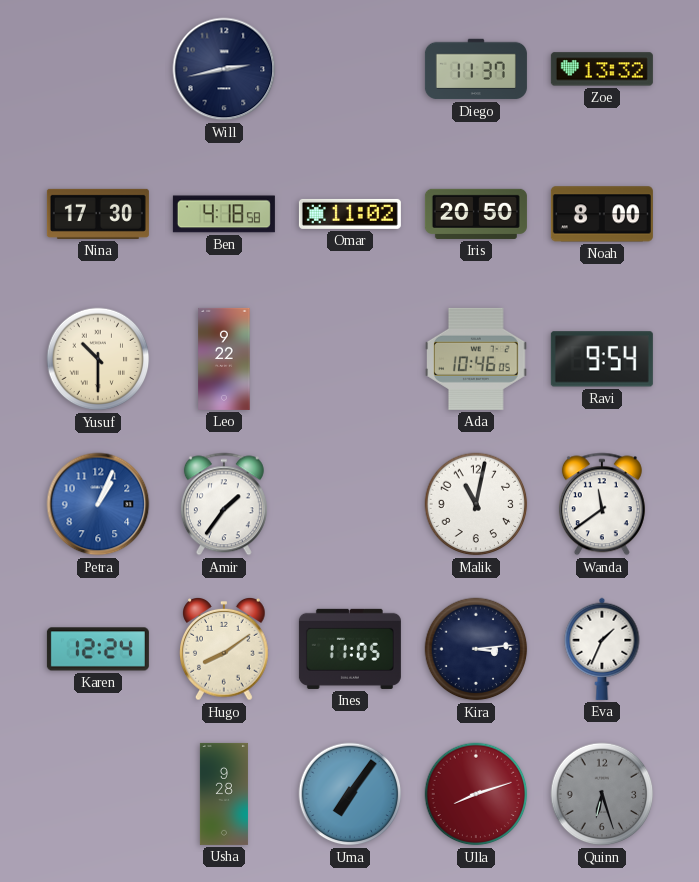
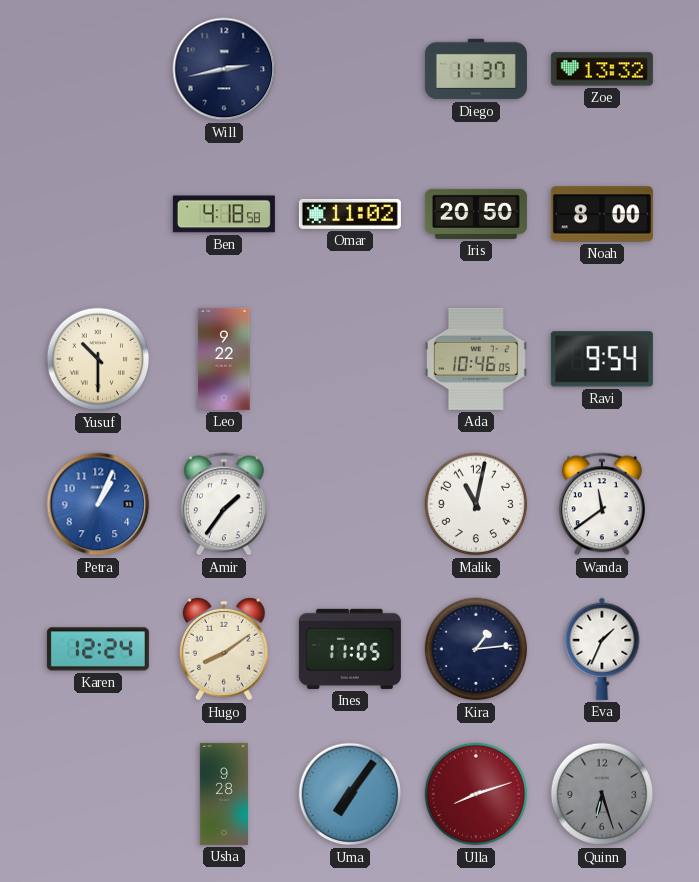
Nina: 17:30 -> none
Kira: 3:14 -> 1:14
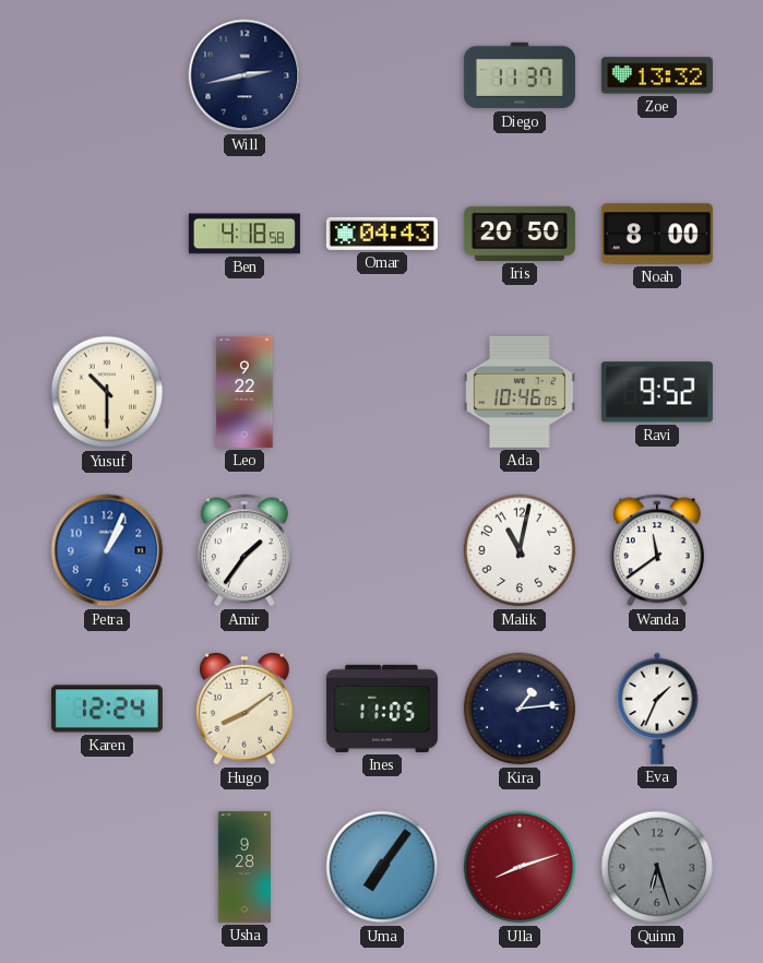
Omar: 11:02 -> 04:43
Ravi: 9:54 -> 9:52
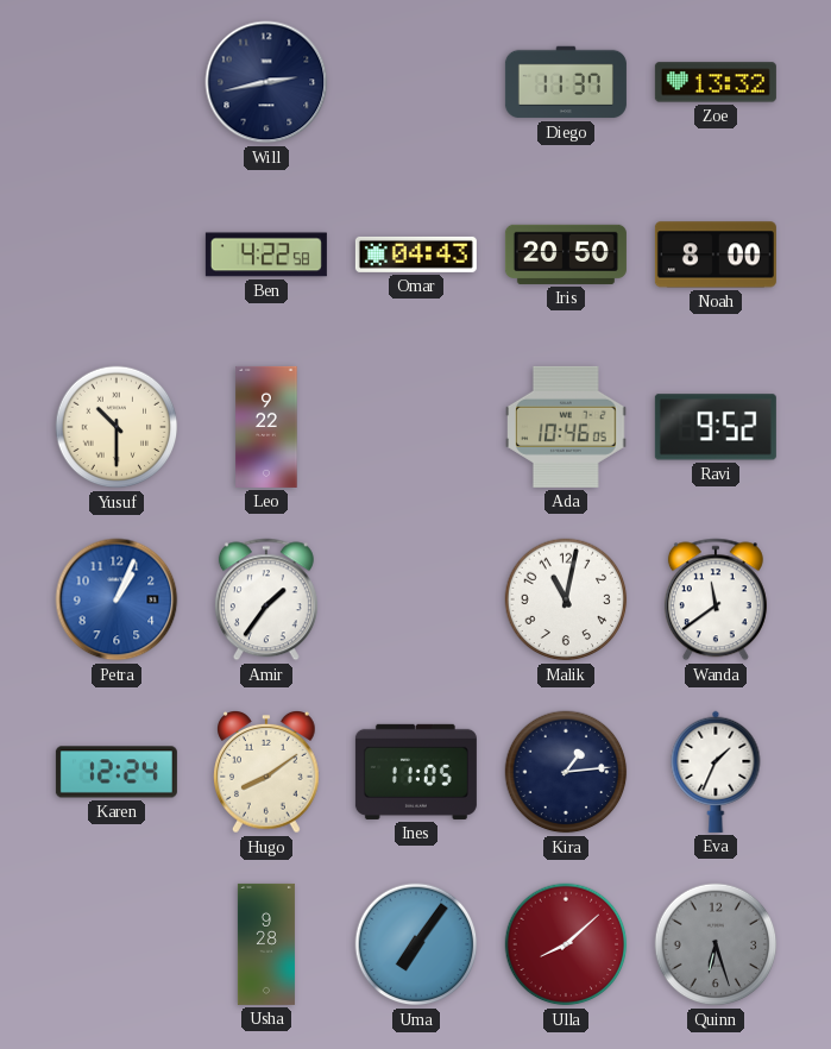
Ben: 4:18 -> 4:22
Ulla: 8:12 -> 8:08
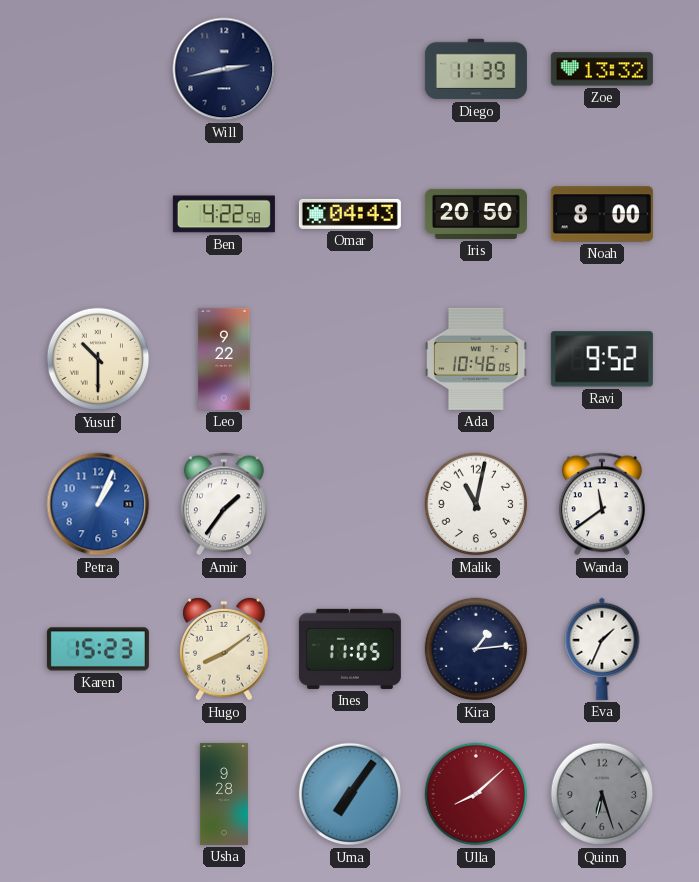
Diego: 11:37 -> 11:39
Karen: 12:24 -> 15:23
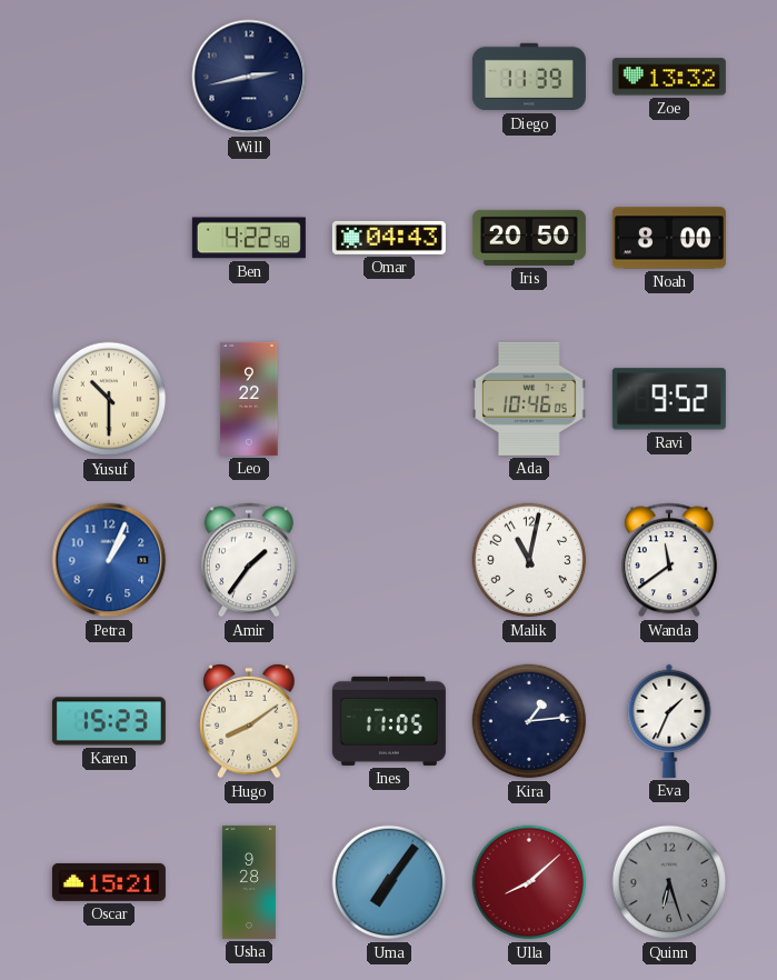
Oscar: none -> 15:21
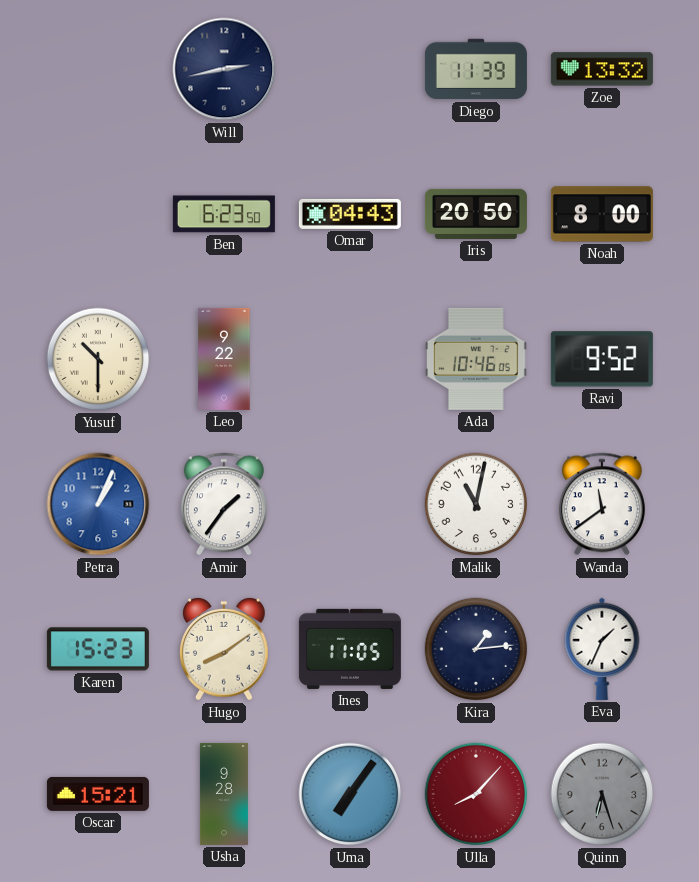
Ben: 4:22 -> 6:23
Ulla: 8:08 -> 8:07
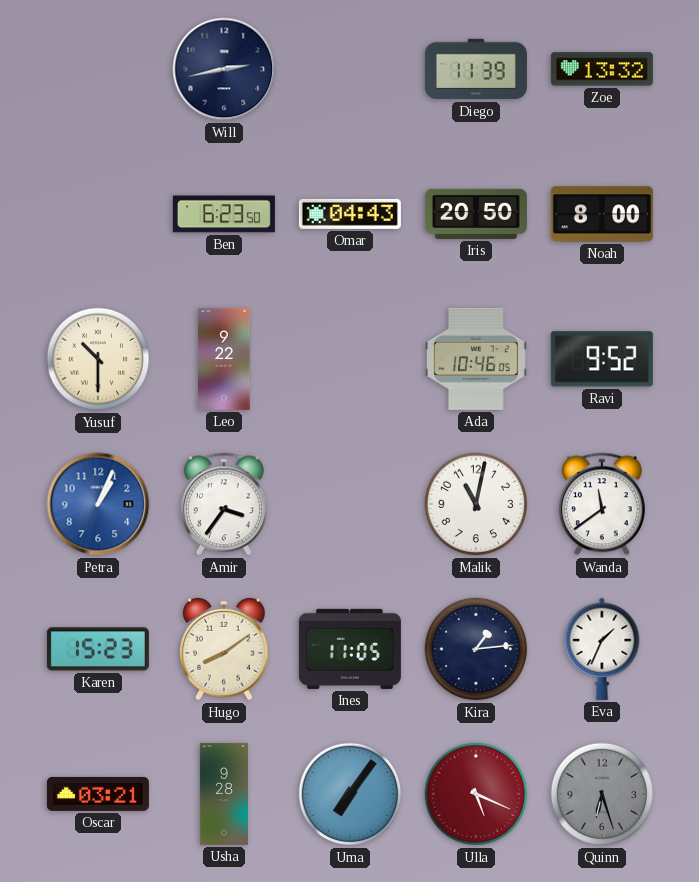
Amir: 1:36 -> 3:36
Oscar: 15:21 -> 03:21
Ulla: 8:07 -> 5:19
